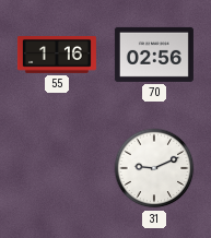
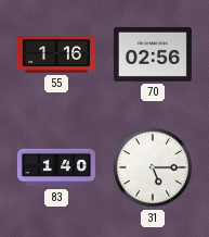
83: none -> 1:40
31: 9:11 -> 5:15
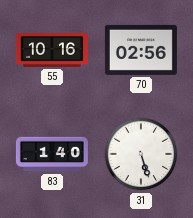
55: 1:16 -> 10:16
31: 5:15 -> 5:27
